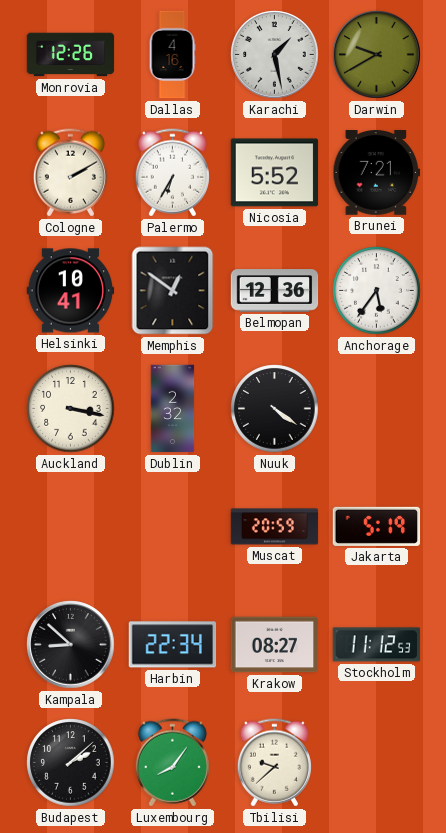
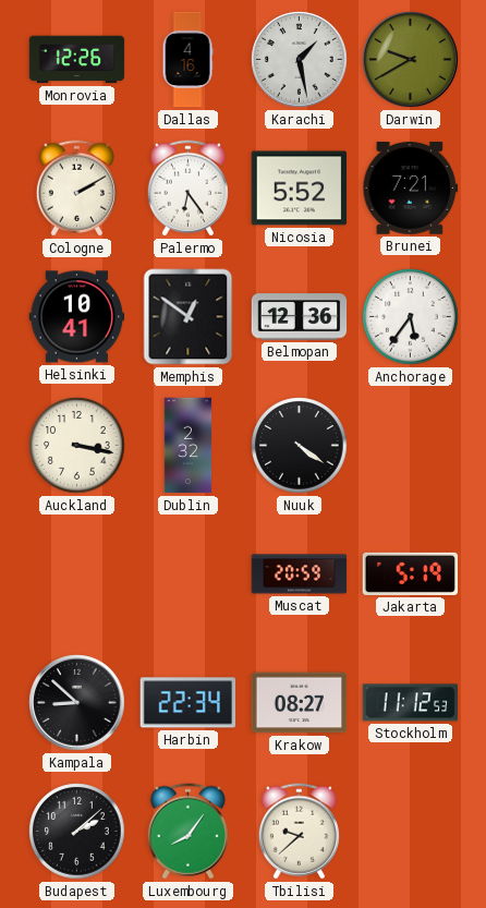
Palermo: 6:35 -> 6:24
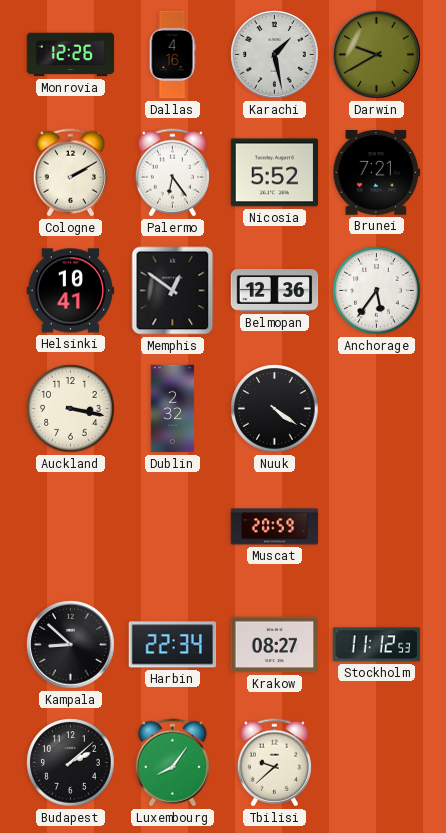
Jakarta: 5:19 -> none
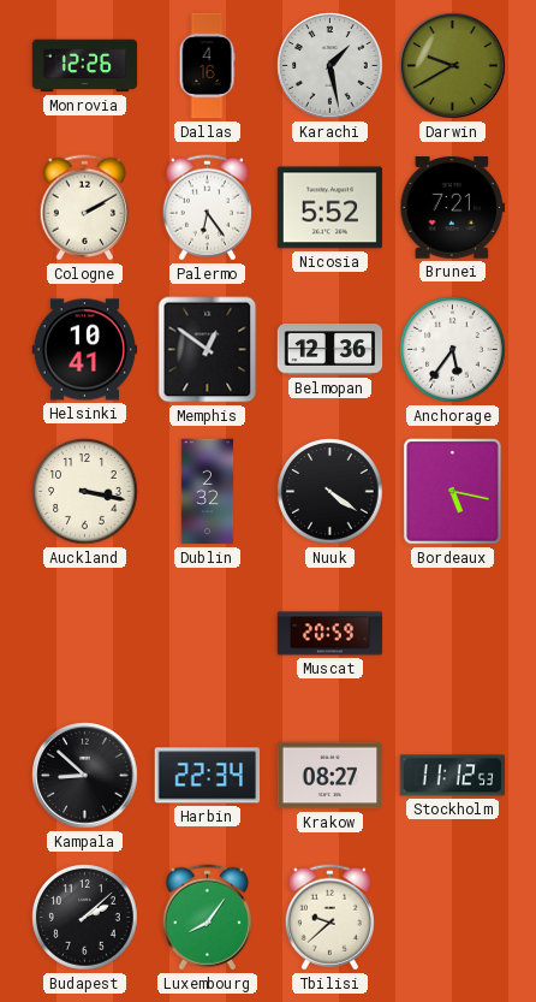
Bordeaux: none -> 5:17
